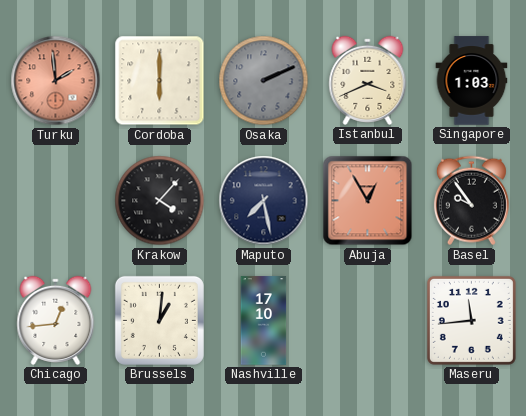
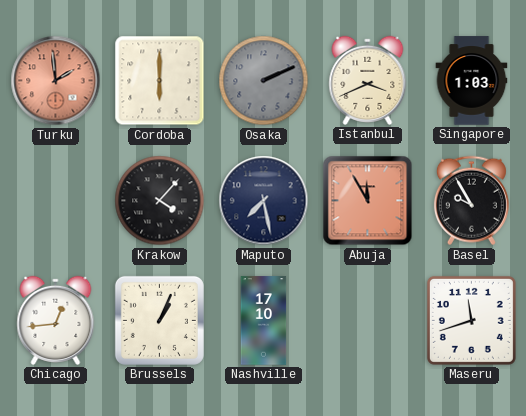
Abuja: 12:55 -> 11:55
Basel: 9:54 -> 9:55
Brussels: 1:01 -> 1:04
Maseru: 11:44 -> 11:42
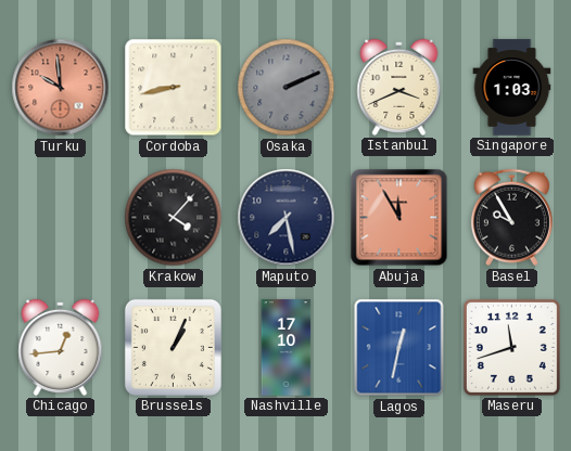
Turku: 1:59 -> 9:59
Cordoba: 6:00 -> 8:43
Lagos: none -> 12:32
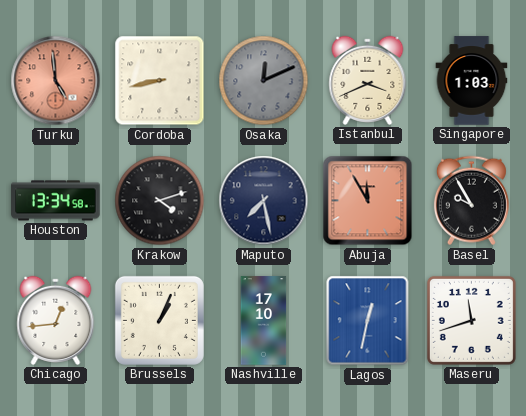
Turku: 9:59 -> 4:59
Osaka: 2:11 -> 12:11
Houston: none -> 13:34
Krakow: 4:07 -> 4:12
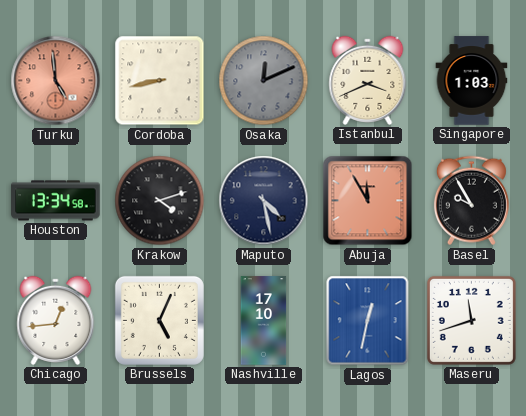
Maputo: 7:28 -> 4:28
Brussels: 1:04 -> 5:04
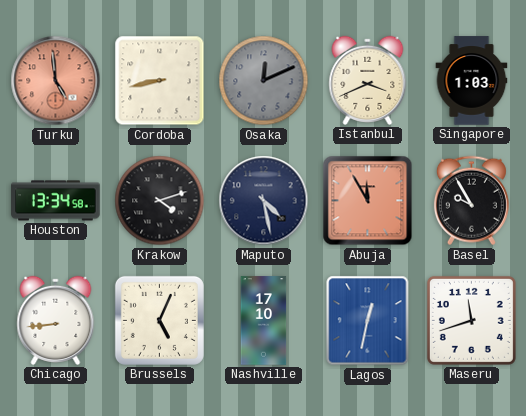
Chicago: 12:44 -> 8:44
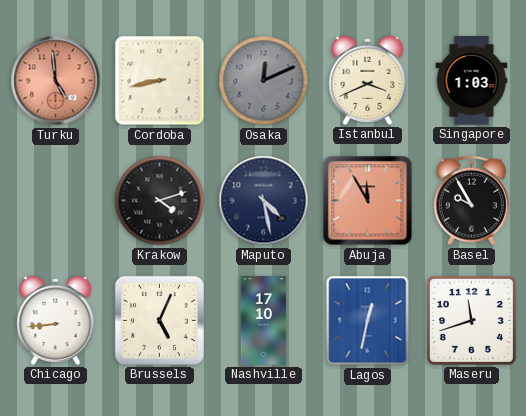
Houston: 13:34 -> none
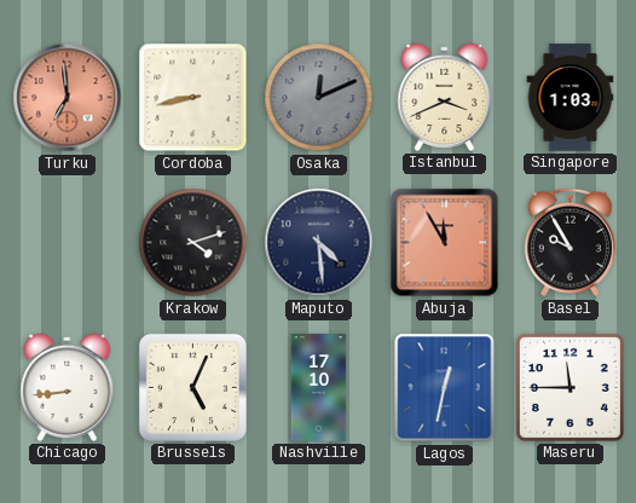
Turku: 4:59 -> 6:59
Maputo: 4:28 -> 4:29
Maseru: 11:42 -> 11:45
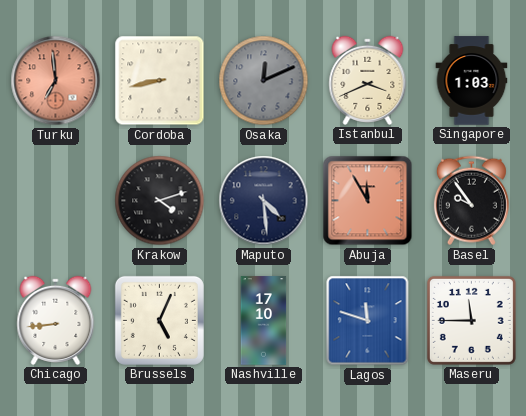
Basel: 9:55 -> 9:54
Lagos: 12:32 -> 11:48
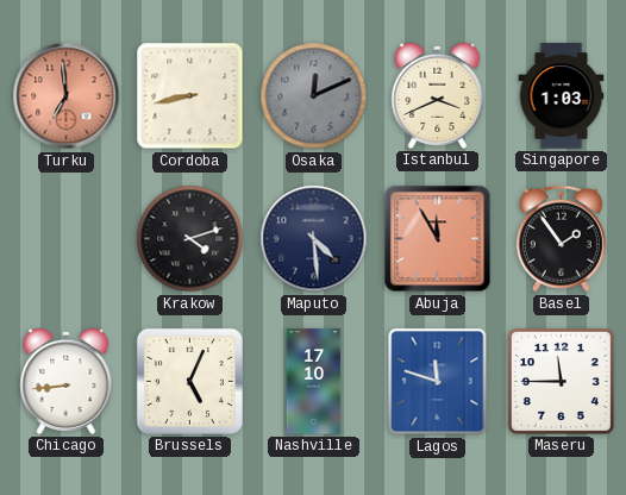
Basel: 9:54 -> 1:54
